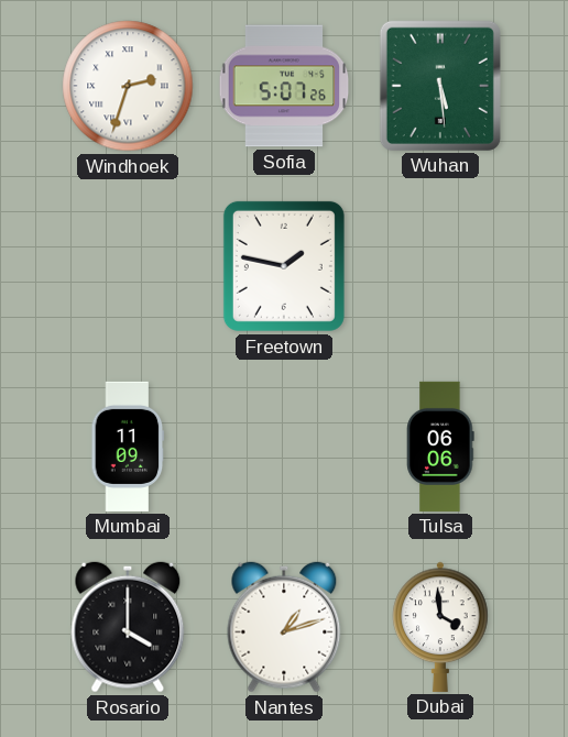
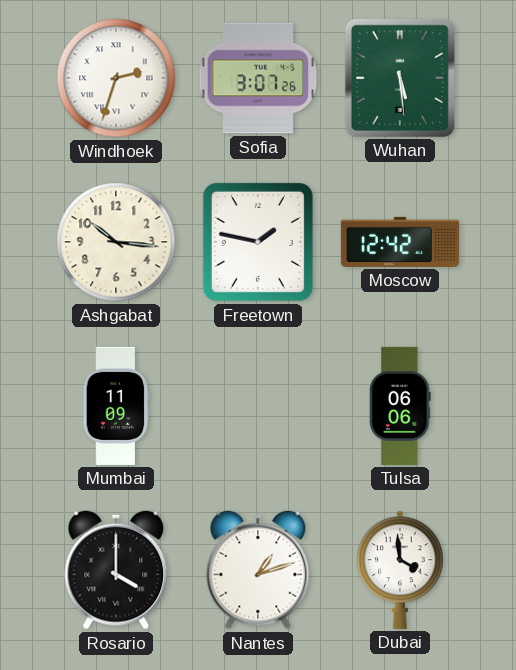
Sofia: 5:07 -> 3:07
Ashgabat: none -> 10:16
Moscow: none -> 12:42
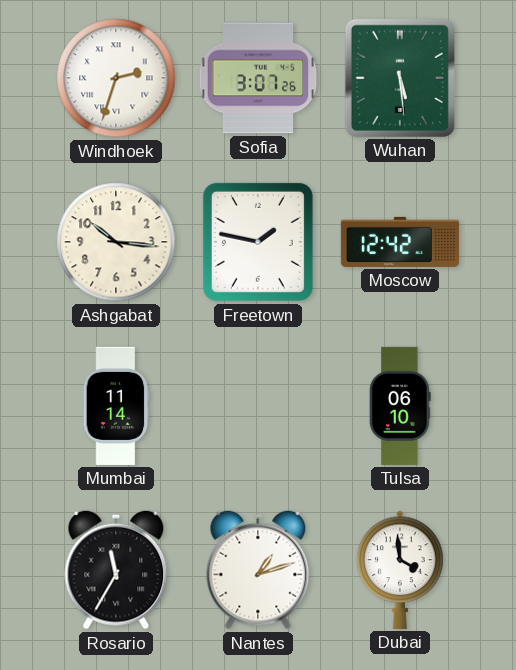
Mumbai: 11:09 -> 11:14
Tulsa: 06:06 -> 06:10
Rosario: 4:00 -> 11:35
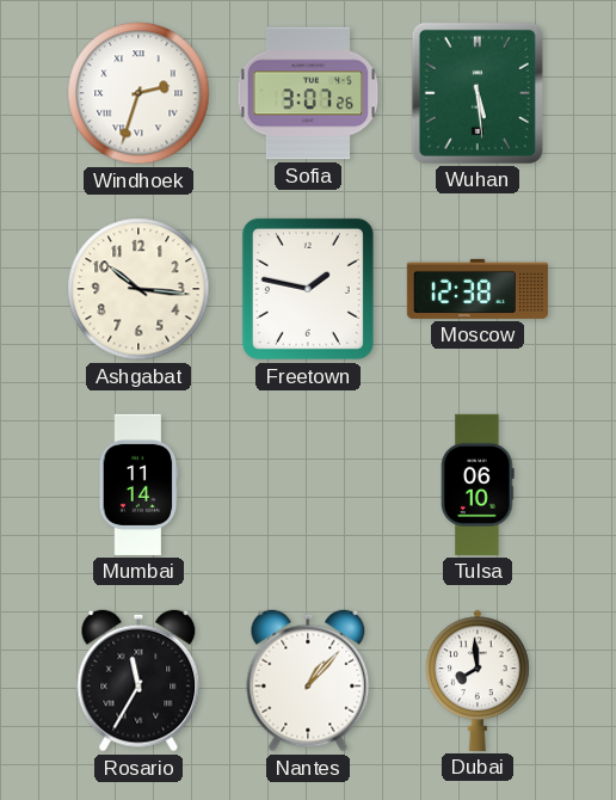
Moscow: 12:42 -> 12:38
Nantes: 1:12 -> 1:07
Dubai: 3:59 -> 7:59
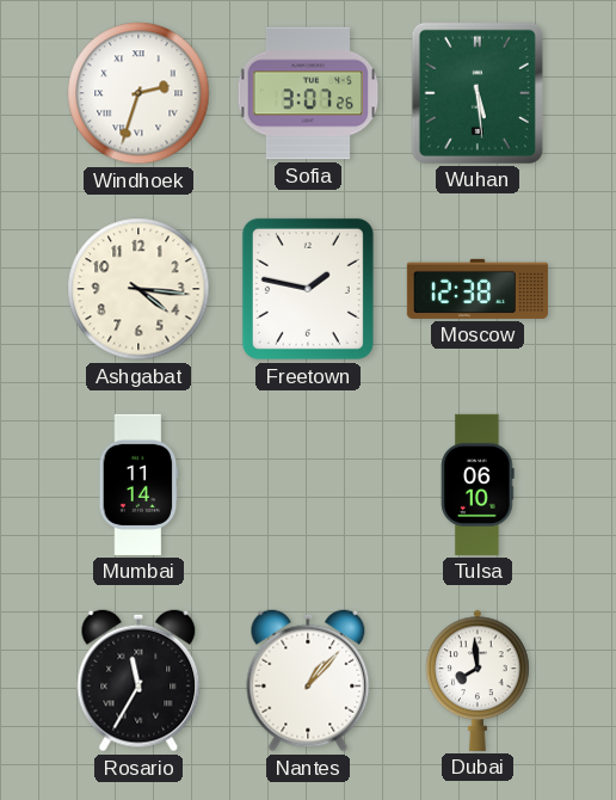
Ashgabat: 10:16 -> 4:16
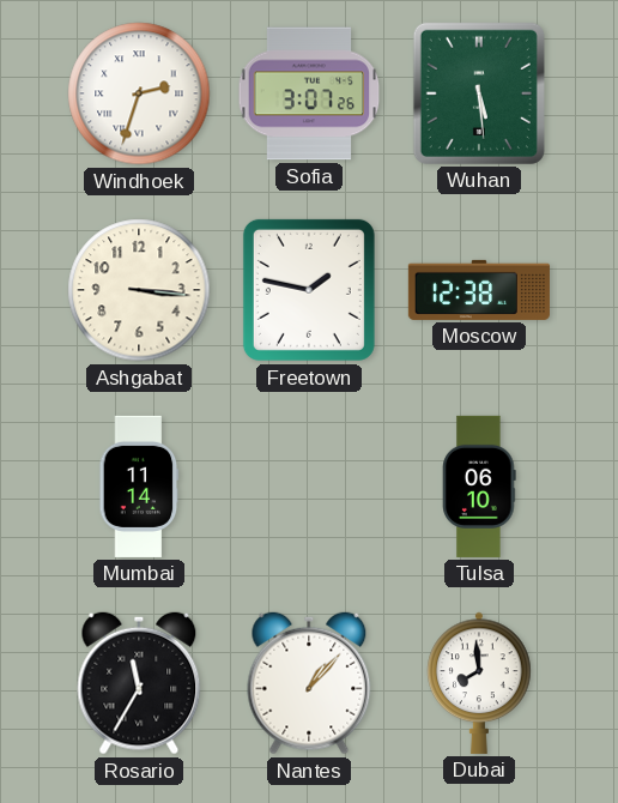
Ashgabat: 4:16 -> 3:16
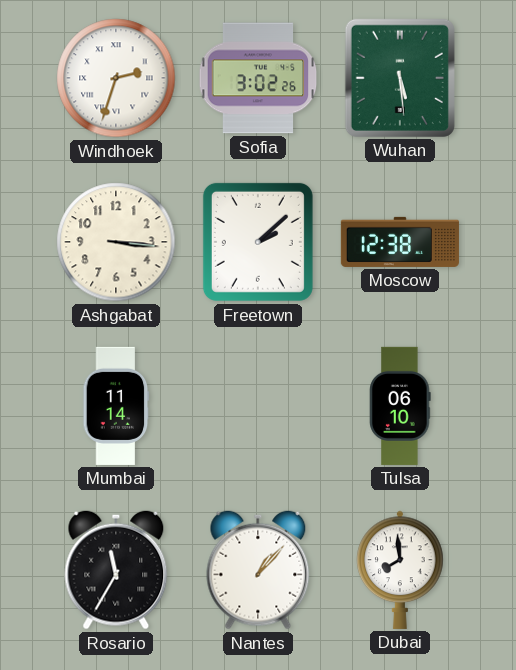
Sofia: 3:07 -> 3:02
Freetown: 1:47 -> 2:08
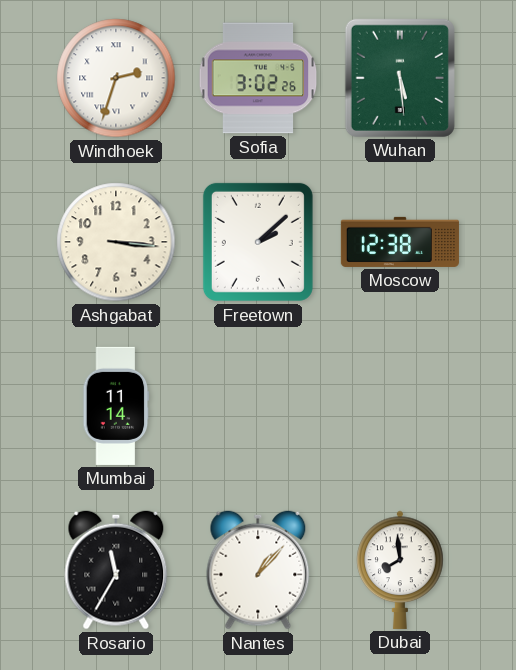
Tulsa: 06:10 -> none
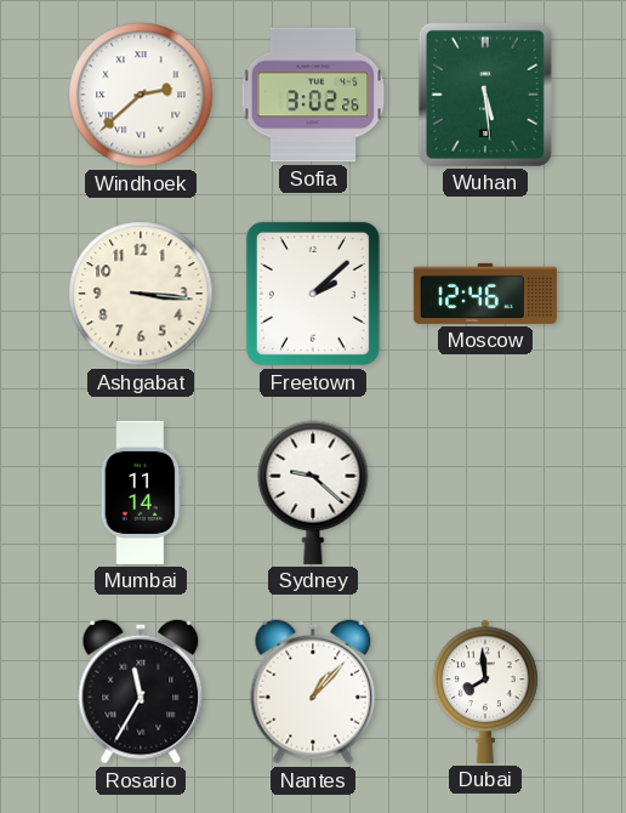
Windhoek: 2:33 -> 2:38
Moscow: 12:38 -> 12:46
Sydney: none -> 9:22
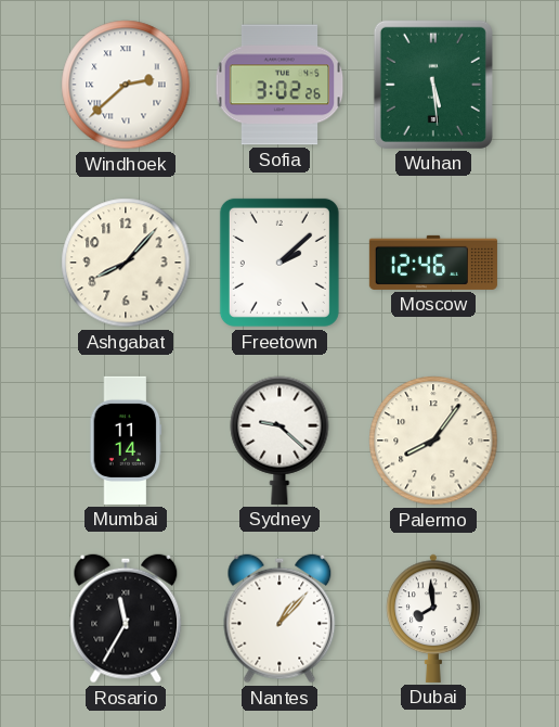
Ashgabat: 3:16 -> 8:07
Palermo: none -> 8:06
